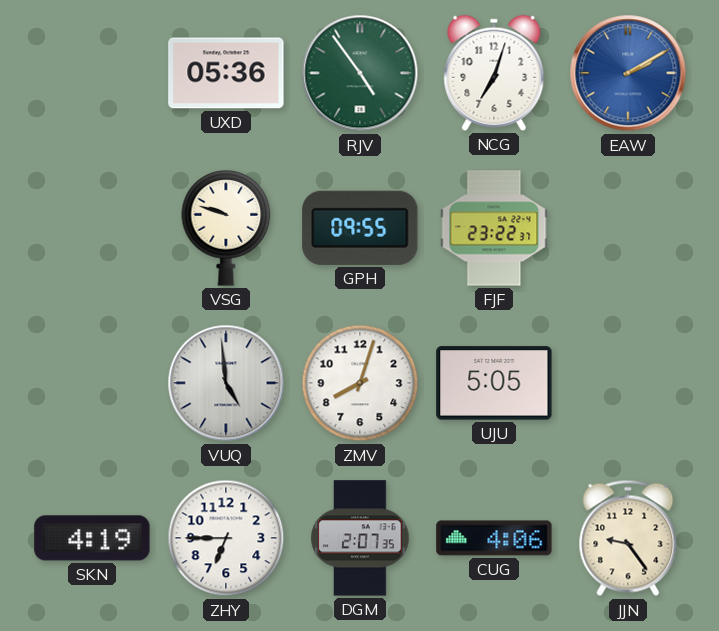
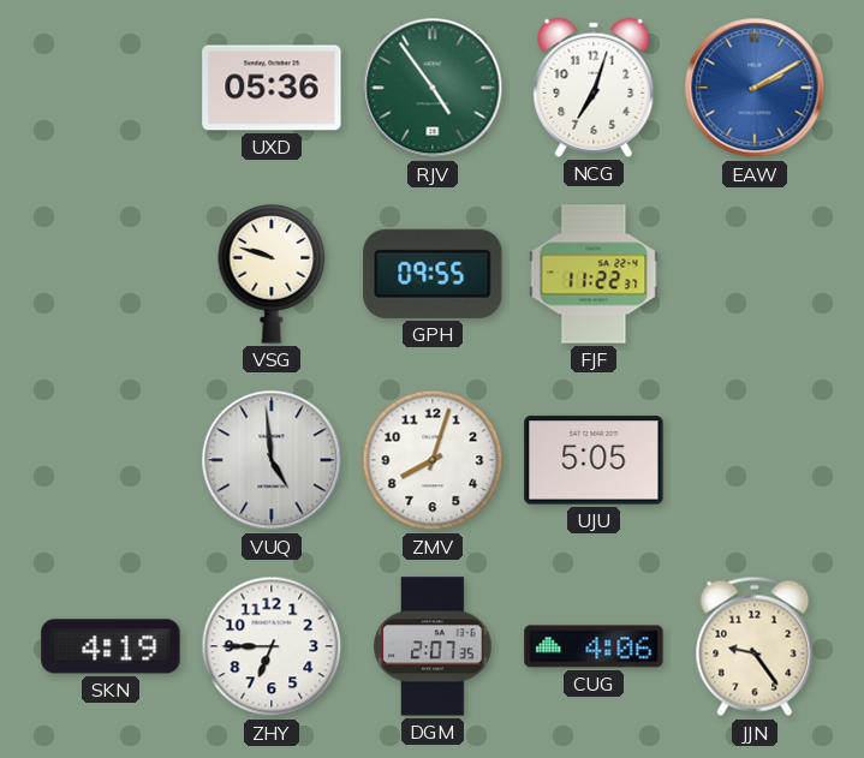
FJF: 23:22 -> 11:22
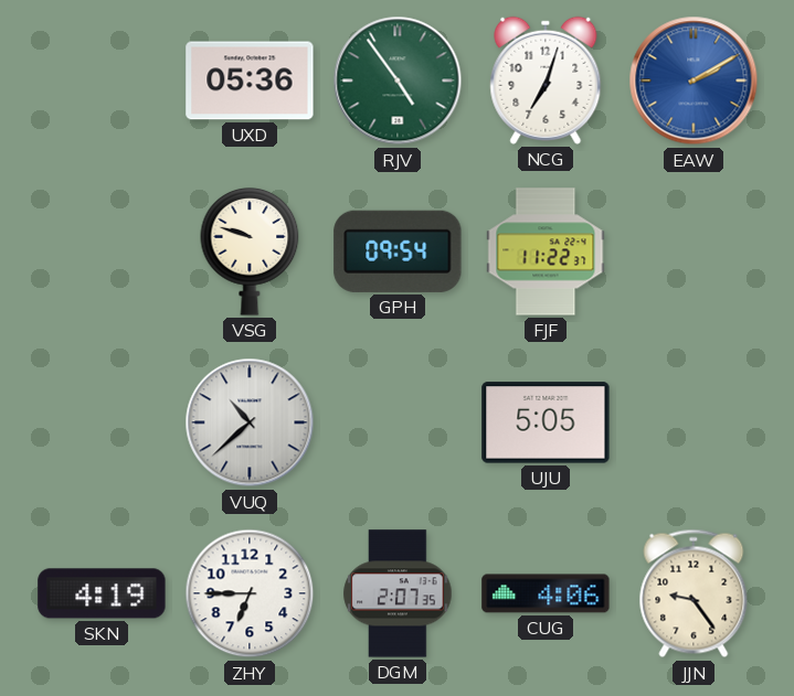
GPH: 09:55 -> 09:54
VUQ: 4:59 -> 10:38
ZMV: 8:03 -> none
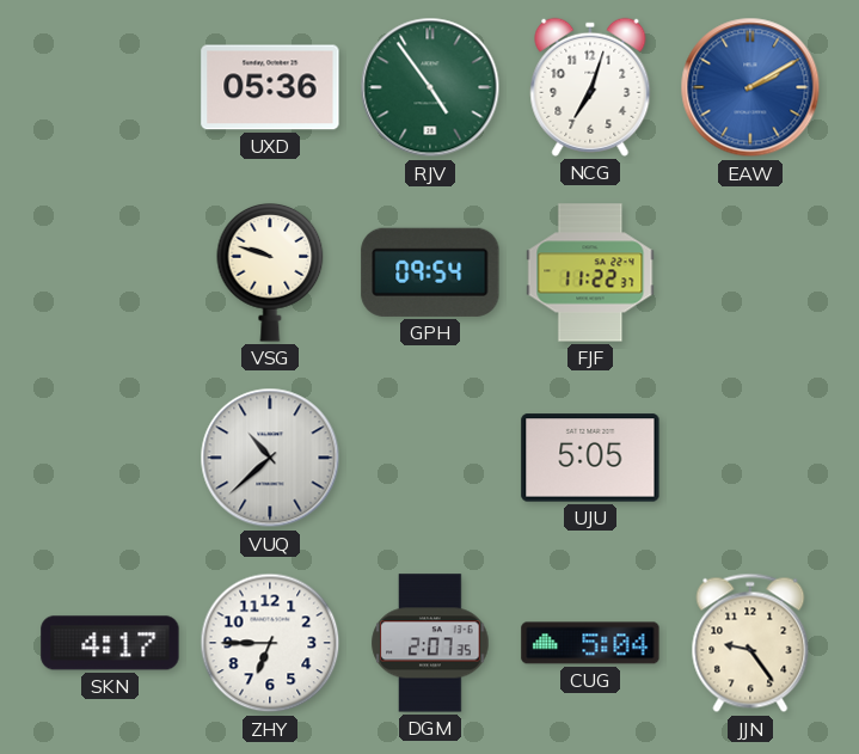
SKN: 4:19 -> 4:17
CUG: 4:06 -> 5:04
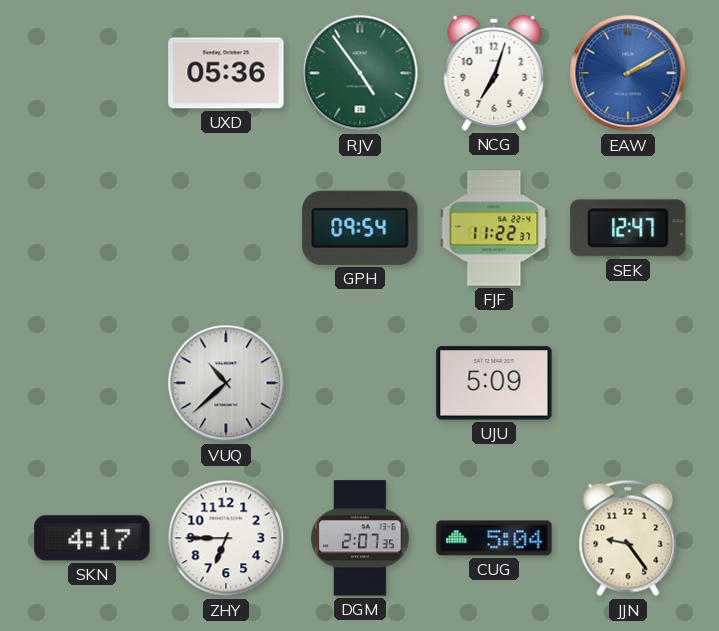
VSG: 9:48 -> none
SEK: none -> 12:47
UJU: 5:05 -> 5:09
